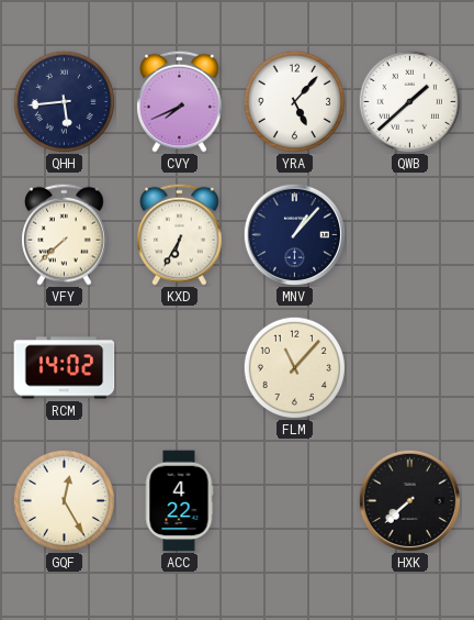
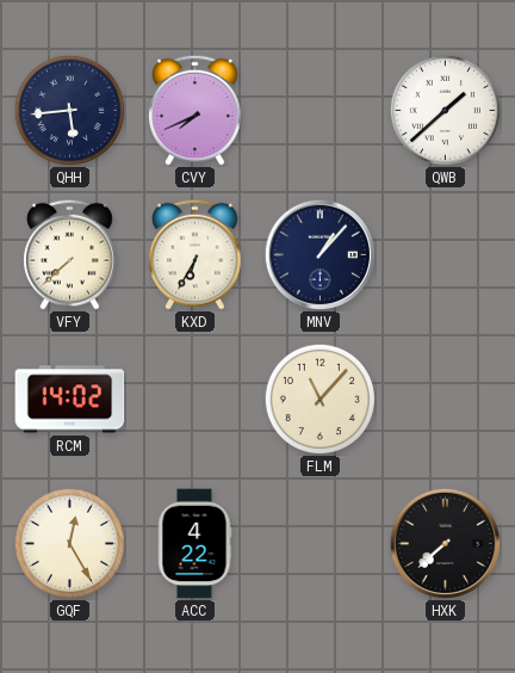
YRA: 5:07 -> none
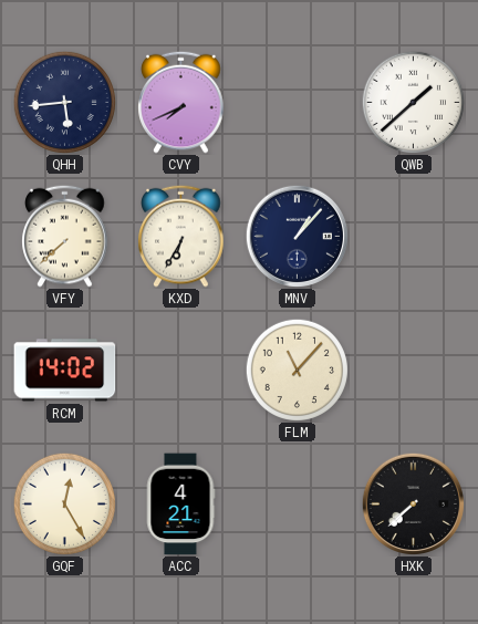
ACC: 4:22 -> 4:21
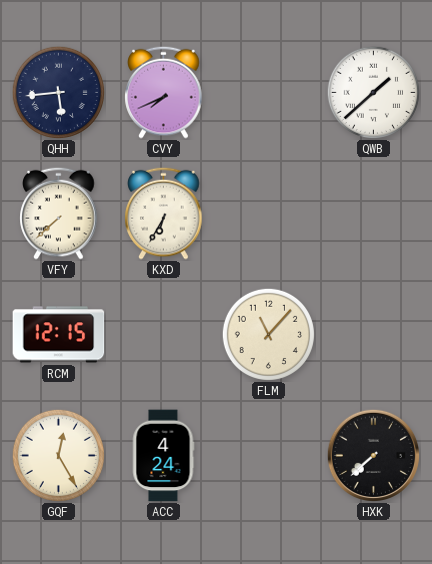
MNV: 1:07 -> none
RCM: 14:02 -> 12:15
ACC: 4:21 -> 4:24
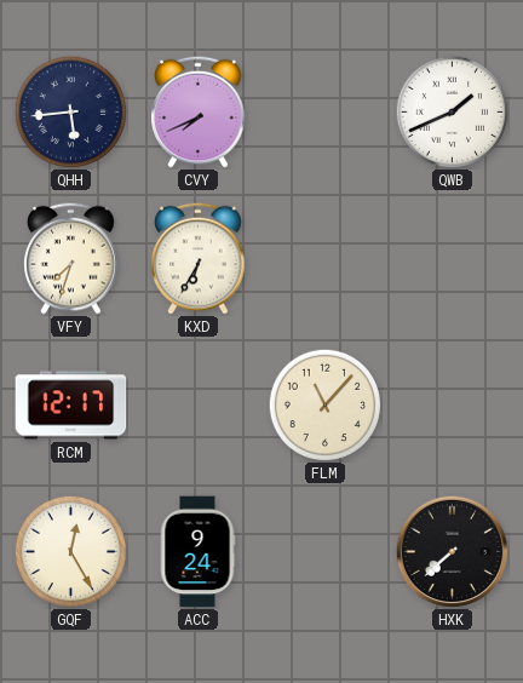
QWB: 1:38 -> 1:41
VFY: 7:38 -> 7:33
RCM: 12:15 -> 12:17
ACC: 4:24 -> 9:24
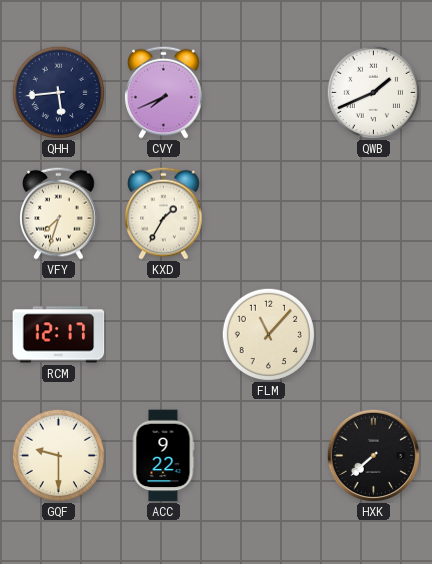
KXD: 6:35 -> 1:35
GQF: 12:25 -> 9:30
ACC: 9:24 -> 9:22
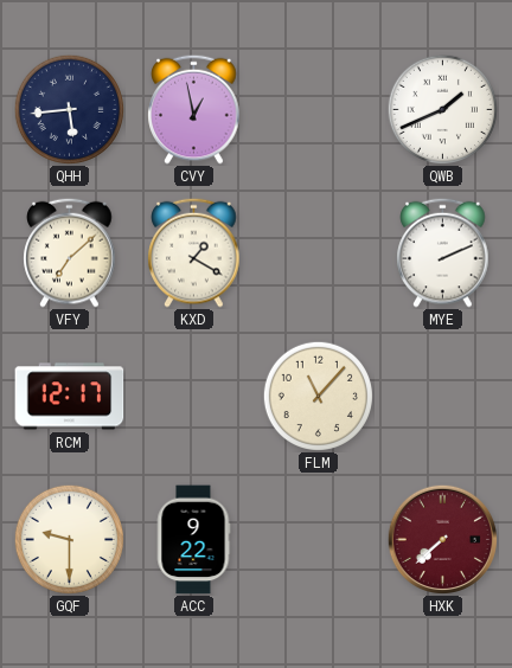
CVY: 7:41 -> 12:58
VFY: 7:33 -> 7:08
KXD: 1:35 -> 1:20
MYE: none -> 2:11
HXK dial: black -> burgundy
